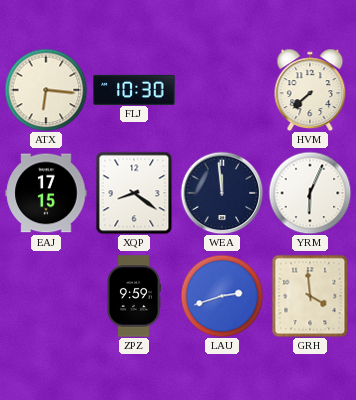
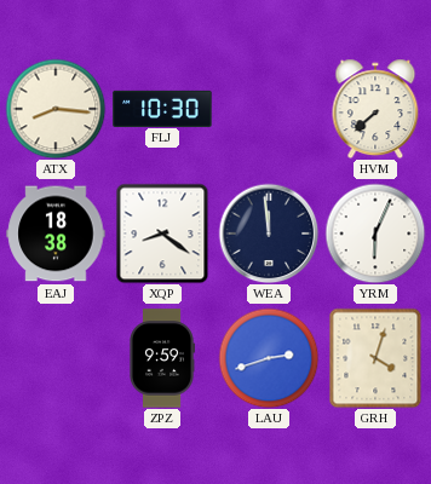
ATX: 6:16 -> 8:16
EAJ: 17:15 -> 18:38
GRH: 3:59 -> 4:03
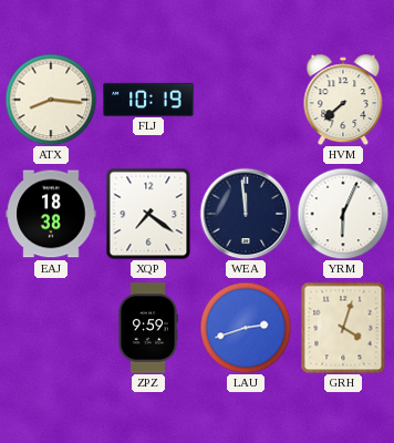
FLJ: 10:30 -> 10:19
XQP: 8:21 -> 7:21
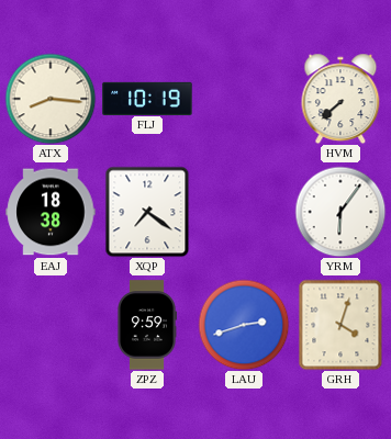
WEA: 11:59 -> none
YRM: 6:04 -> 6:06
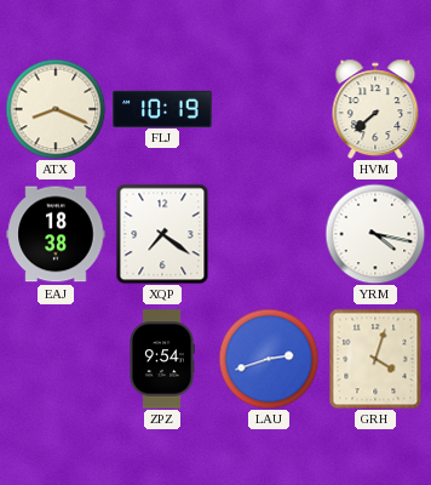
ATX: 8:16 -> 8:19
YRM: 6:06 -> 4:17
ZPZ: 9:59 -> 9:54
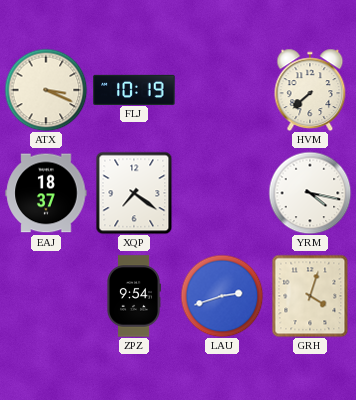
ATX: 8:19 -> 3:19
EAJ: 18:38 -> 18:37
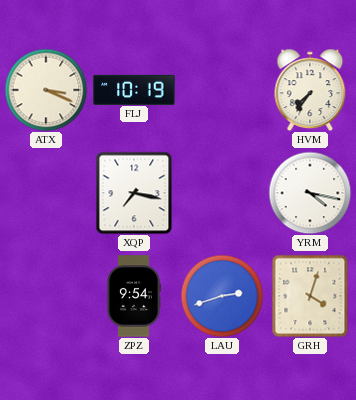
HVM: 7:38 -> 7:36
EAJ: 18:37 -> none
XQP: 7:21 -> 7:17
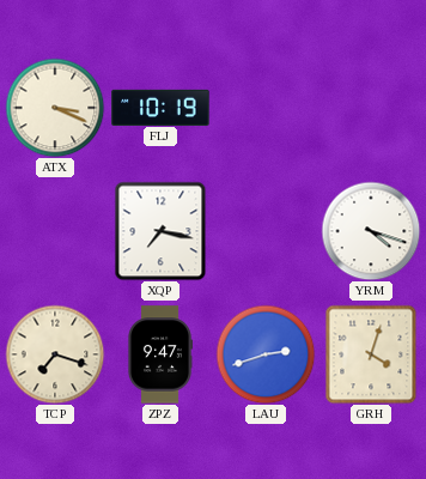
HVM: 7:36 -> none
YRM: 4:17 -> 4:18
TCP: none -> 7:18
ZPZ: 9:54 -> 9:47
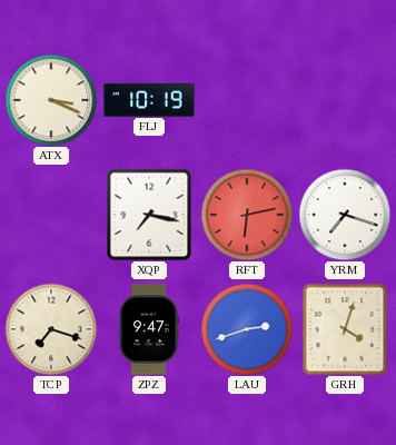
RFT: none -> 6:13
YRM: 4:18 -> 7:18
